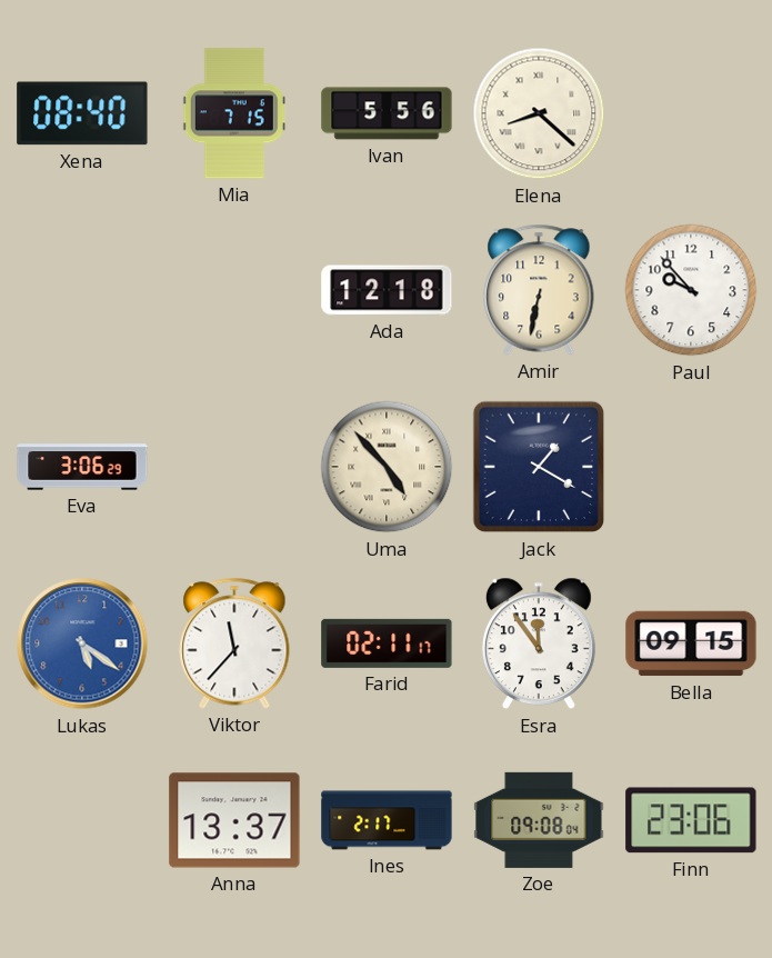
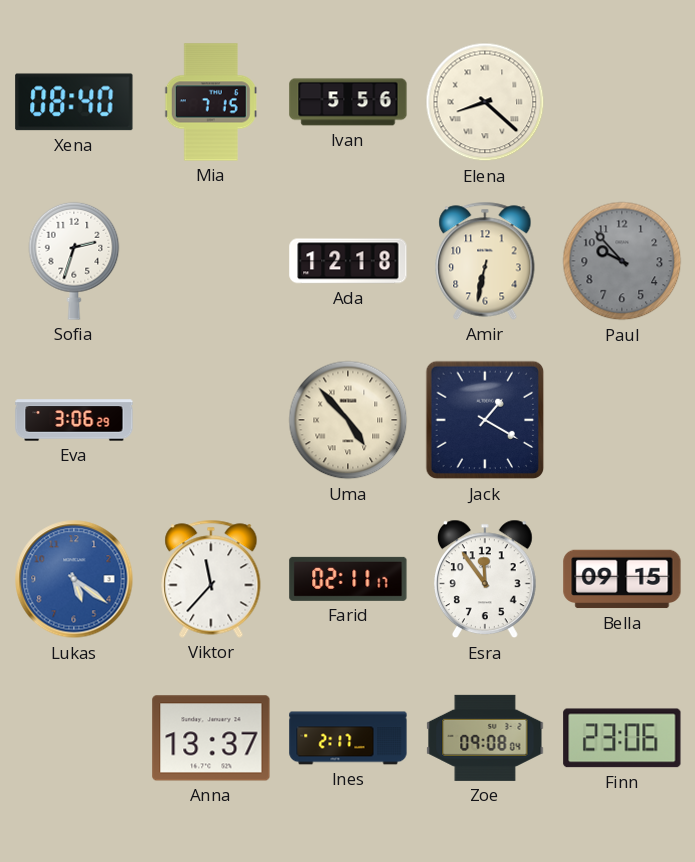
Sofia: none -> 2:33
Paul dial: white -> grey
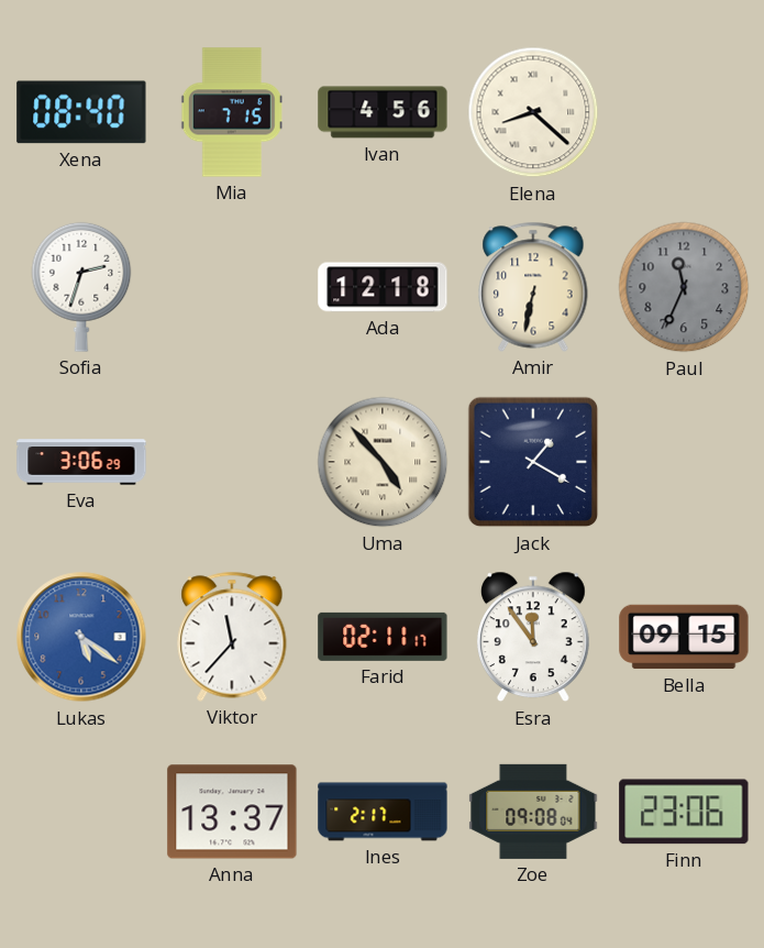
Ivan: 5:56 -> 4:56
Paul: 9:53 -> 11:34
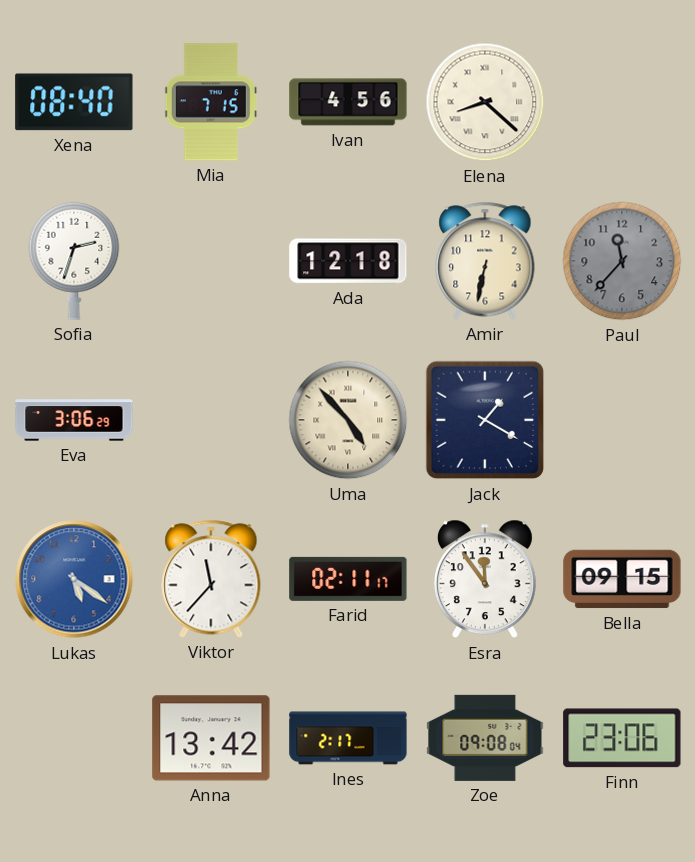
Paul: 11:34 -> 11:37
Anna: 13:37 -> 13:42
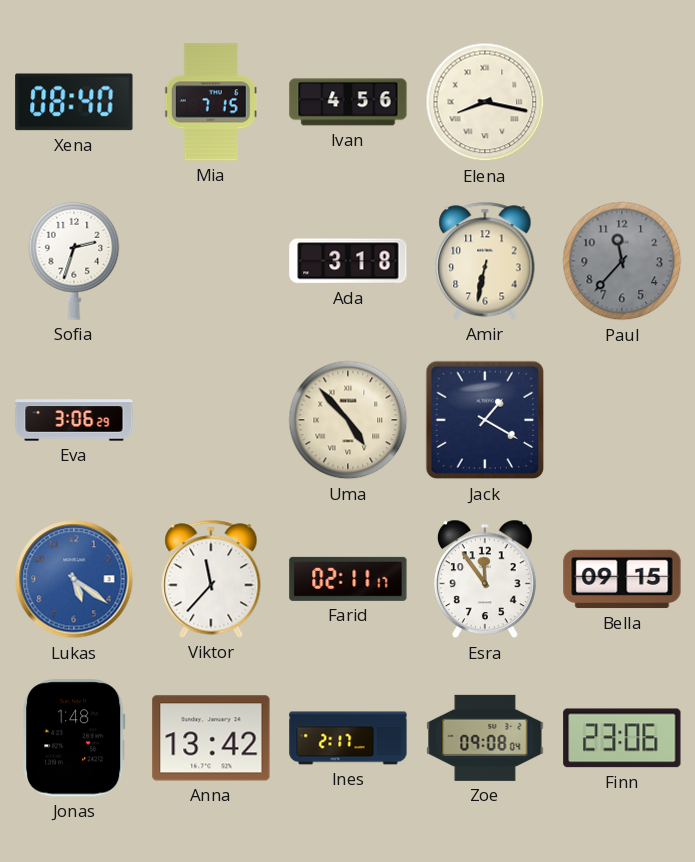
Elena: 8:22 -> 8:17
Ada: 12:18 -> 3:18
Jonas: none -> 1:48
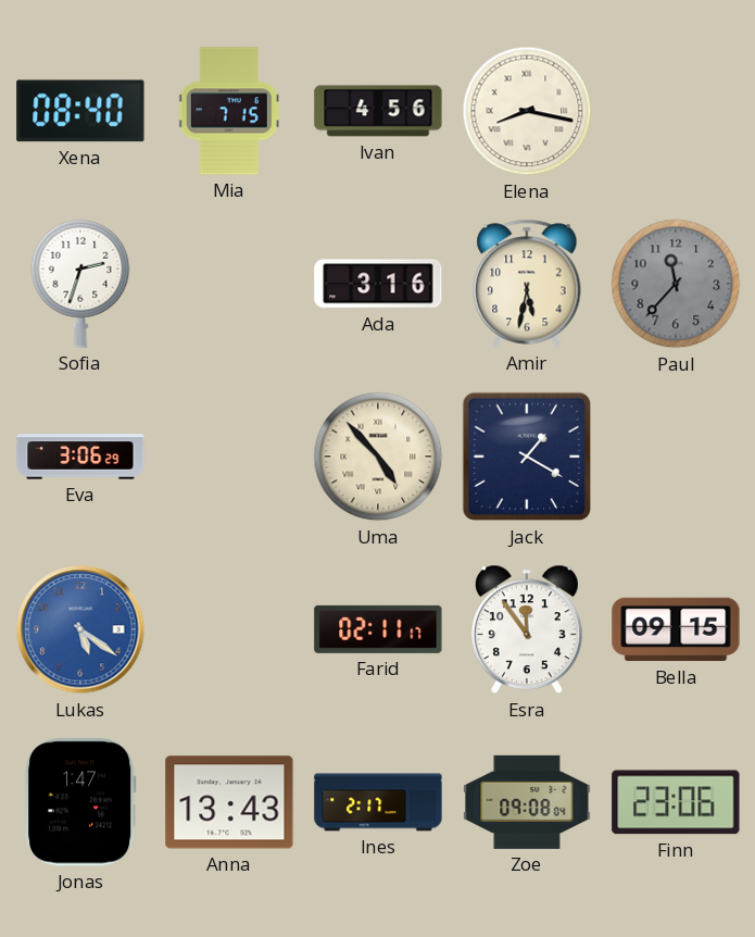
Ada: 3:18 -> 3:16
Amir: 6:32 -> 5:32
Viktor: 11:37 -> none
Jonas: 1:48 -> 1:47
Anna: 13:42 -> 13:43
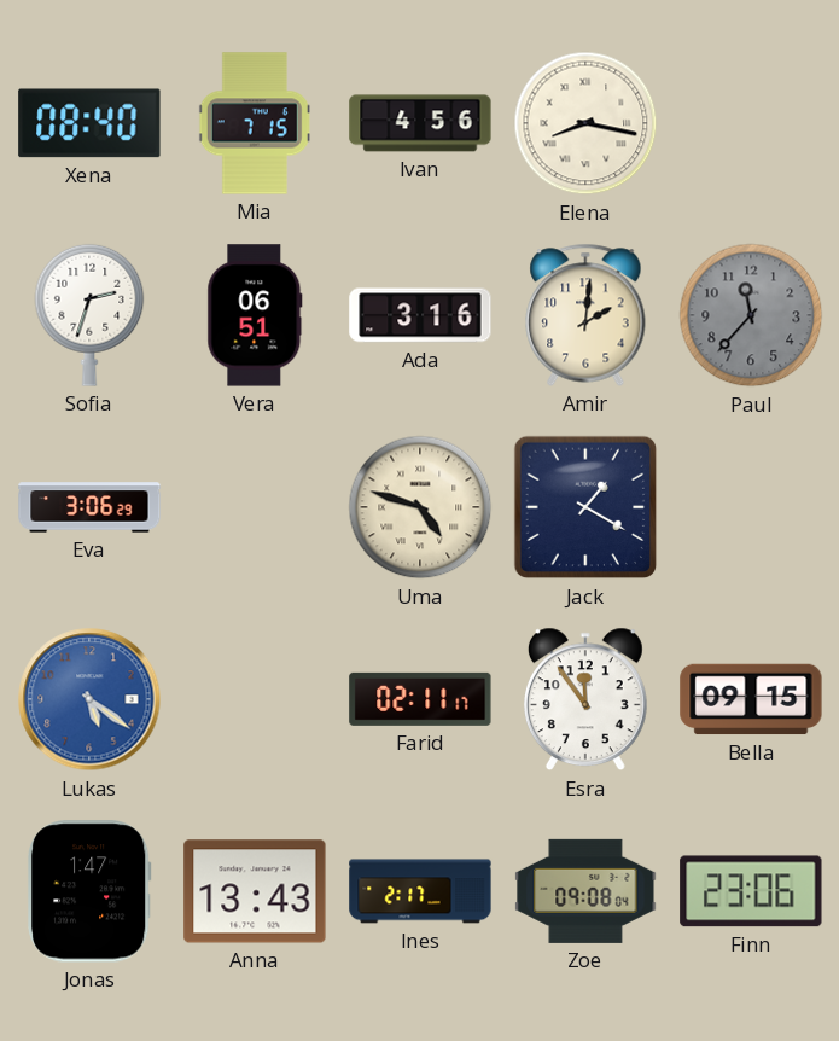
Vera: none -> 06:51
Amir: 5:32 -> 2:01
Uma: 4:53 -> 4:48
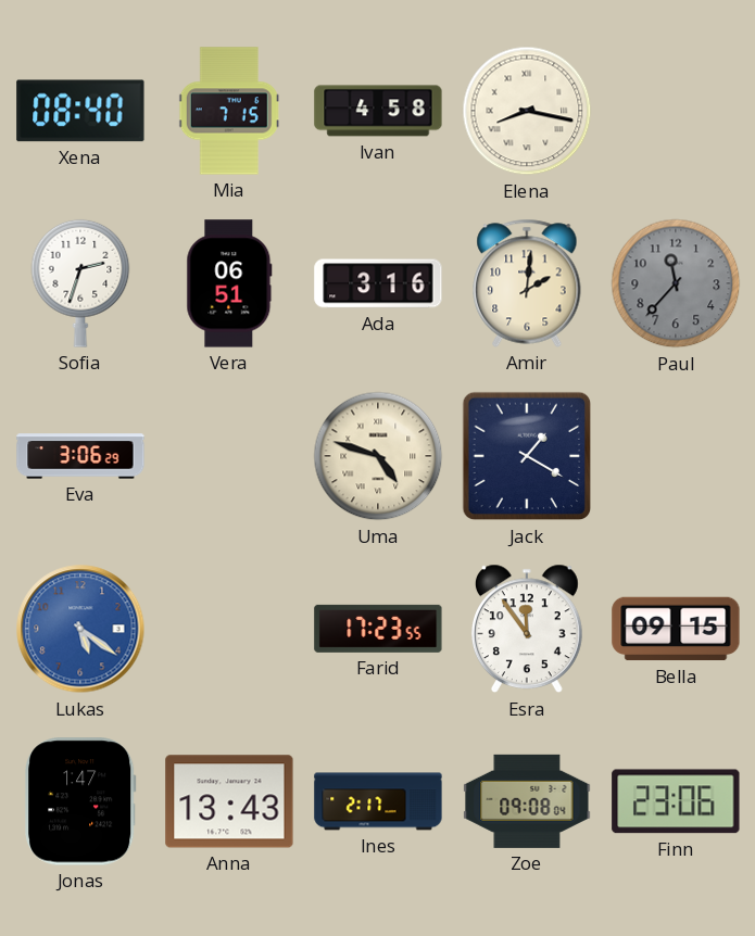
Ivan: 4:56 -> 4:58
Farid: 02:11 -> 17:23
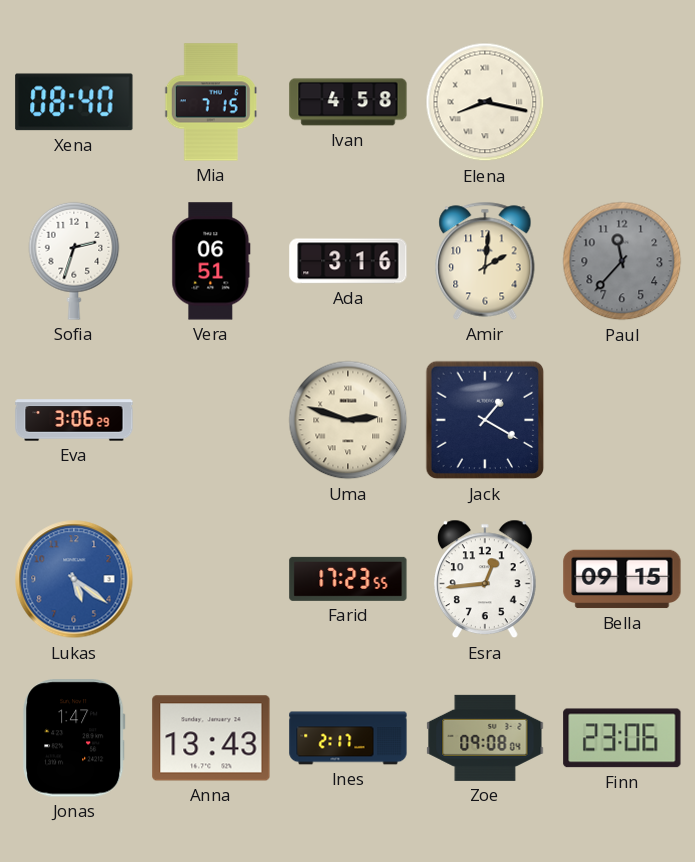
Uma: 4:48 -> 2:48
Esra: 11:54 -> 12:44
